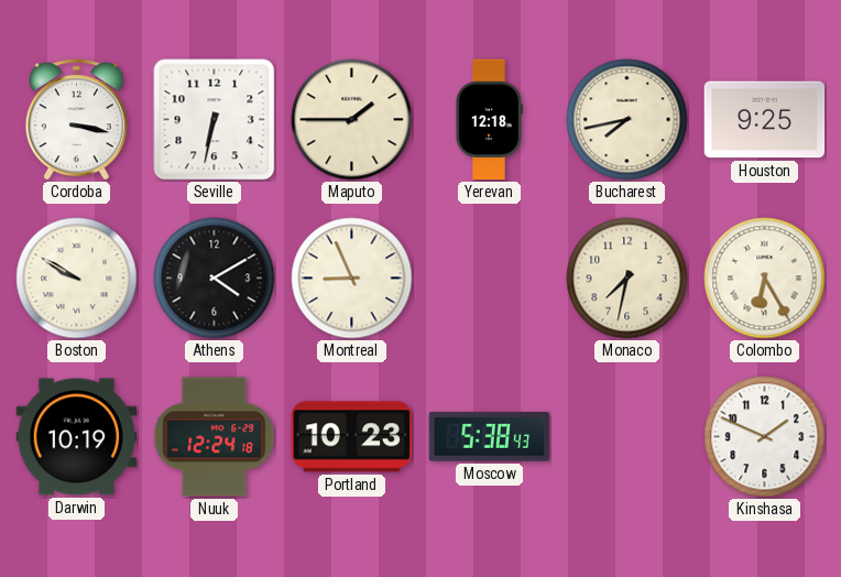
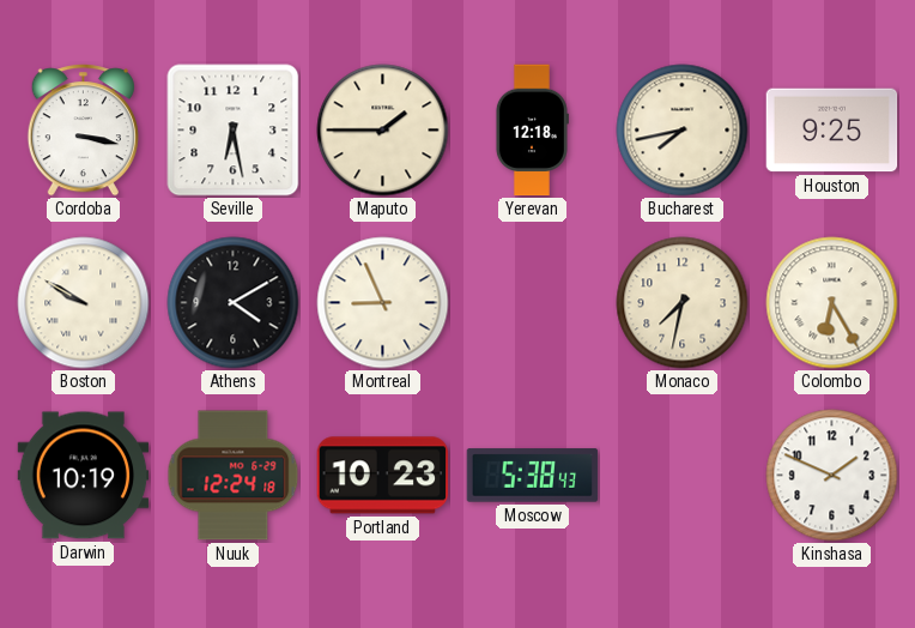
Seville: 6:32 -> 6:28
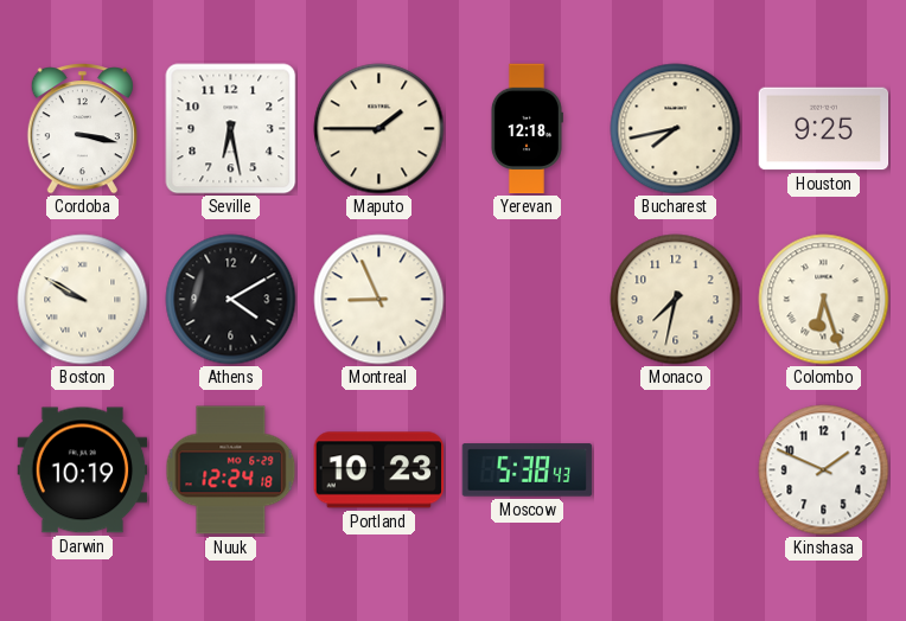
Colombo: 6:25 -> 6:27
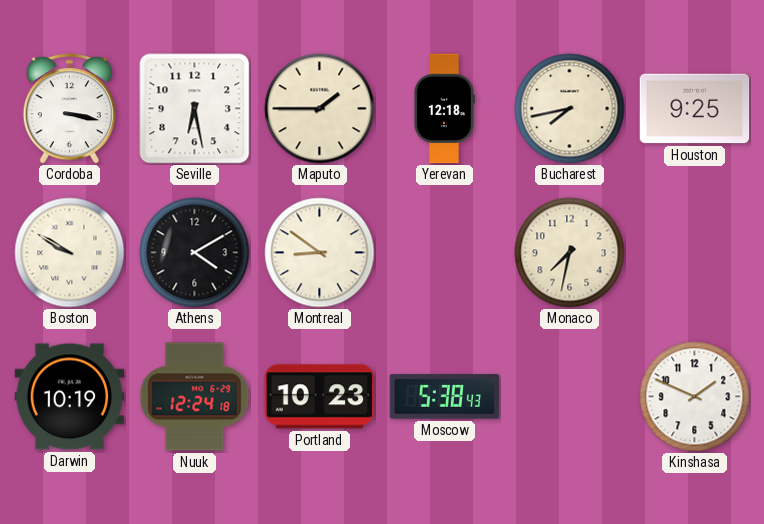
Montreal: 8:56 -> 8:51
Colombo: 6:27 -> none
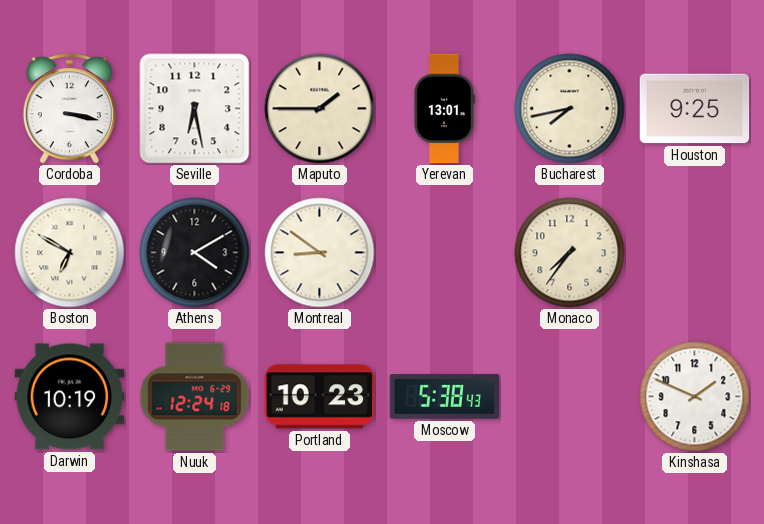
Yerevan: 12:18 -> 13:01
Boston: 9:50 -> 6:50
Monaco: 7:32 -> 7:36
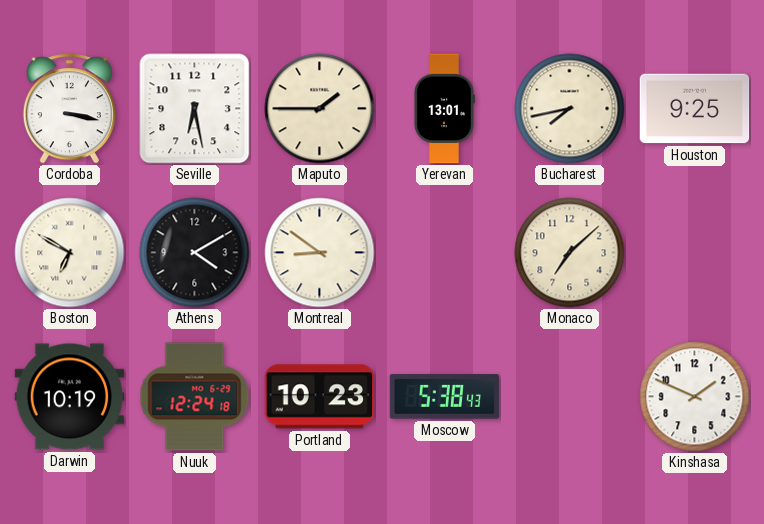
Monaco: 7:36 -> 7:08
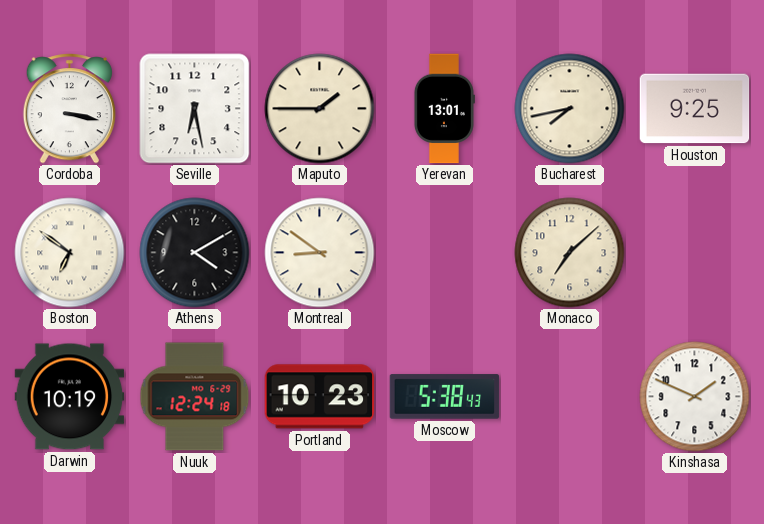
Boston: 6:50 -> 6:51
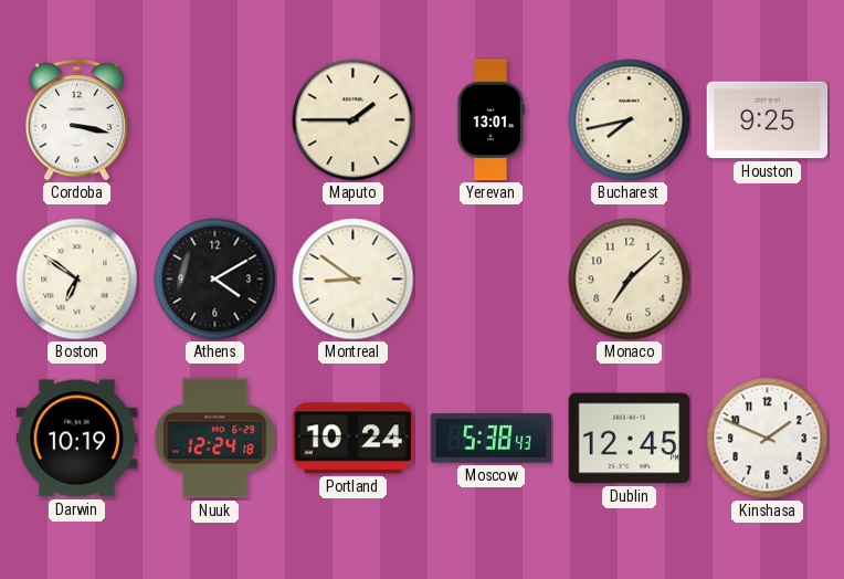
Seville: 6:28 -> none
Portland: 10:23 -> 10:24
Dublin: none -> 12:45
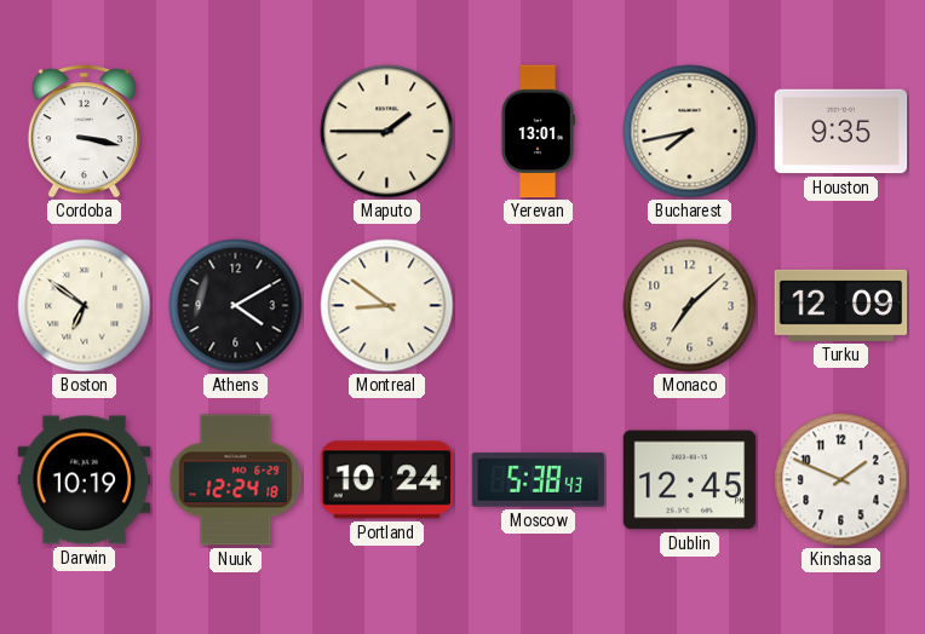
Houston: 9:25 -> 9:35
Turku: none -> 12:09
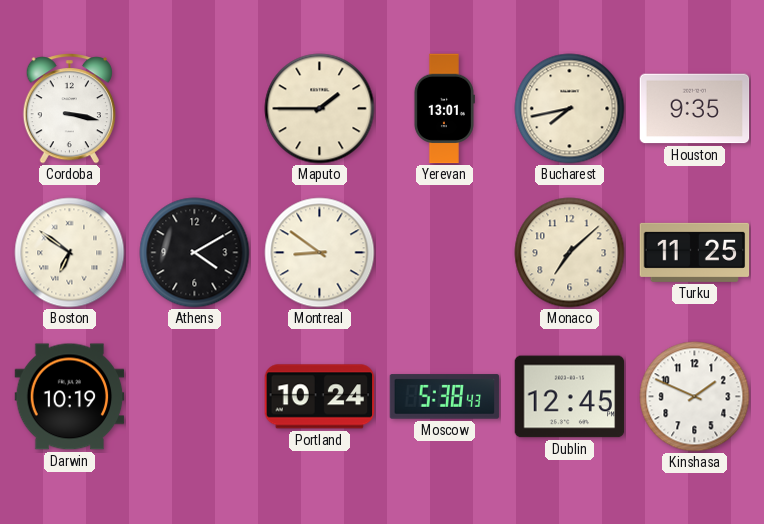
Turku: 12:09 -> 11:25
Nuuk: 12:24 -> none
